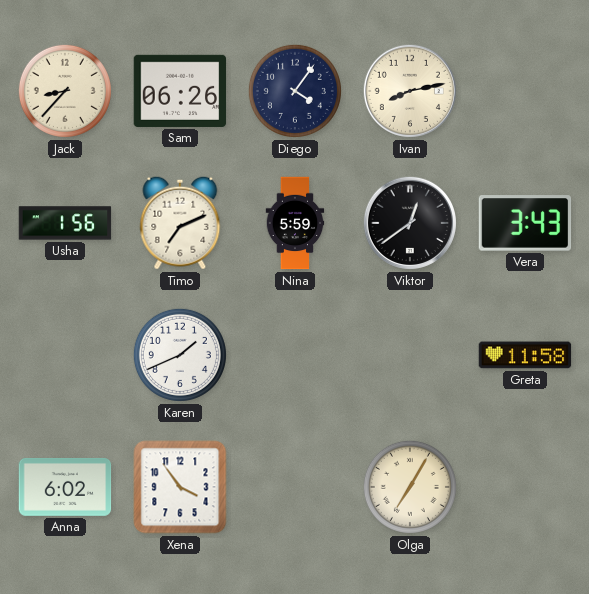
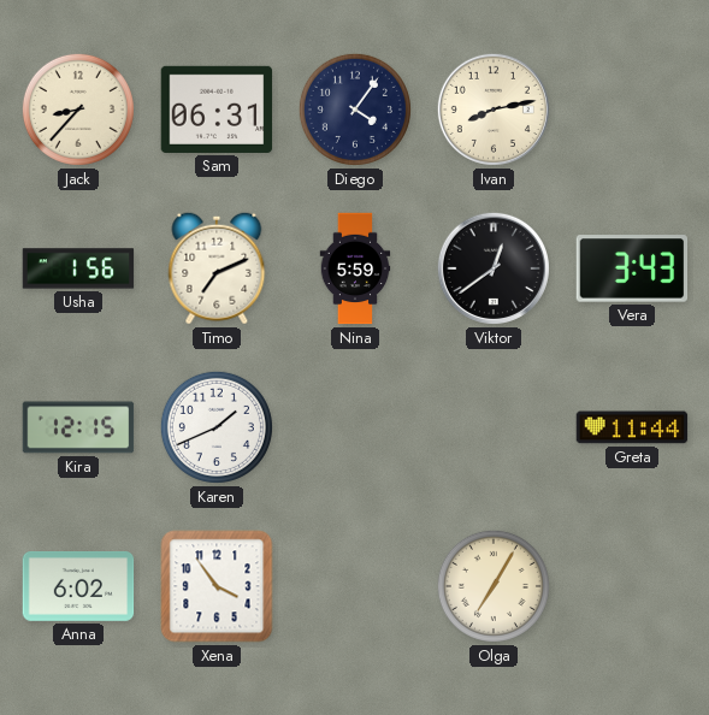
Sam: 06:26 -> 06:31
Kira: none -> 12:15
Greta: 11:58 -> 11:44
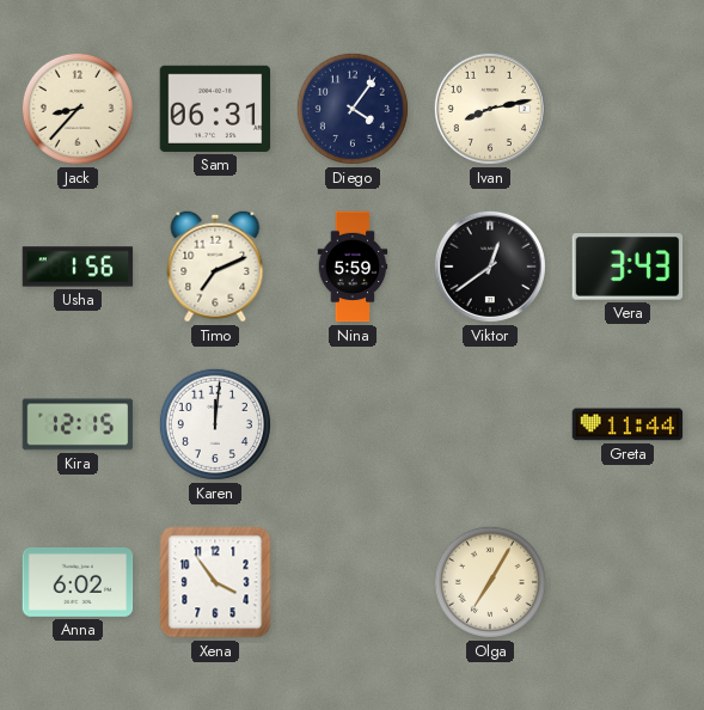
Karen: 1:41 -> 12:01
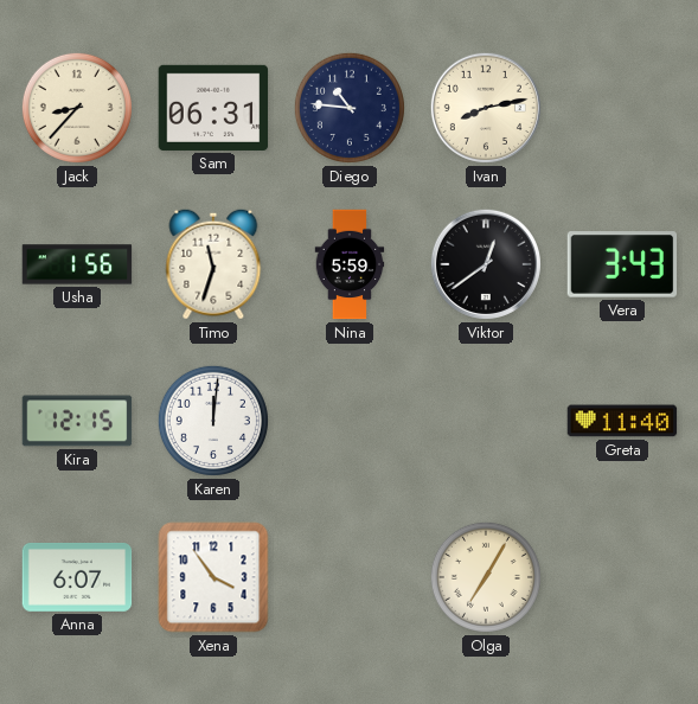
Diego: 4:06 -> 10:46
Timo: 7:11 -> 11:33
Greta: 11:44 -> 11:40
Anna: 6:02 -> 6:07
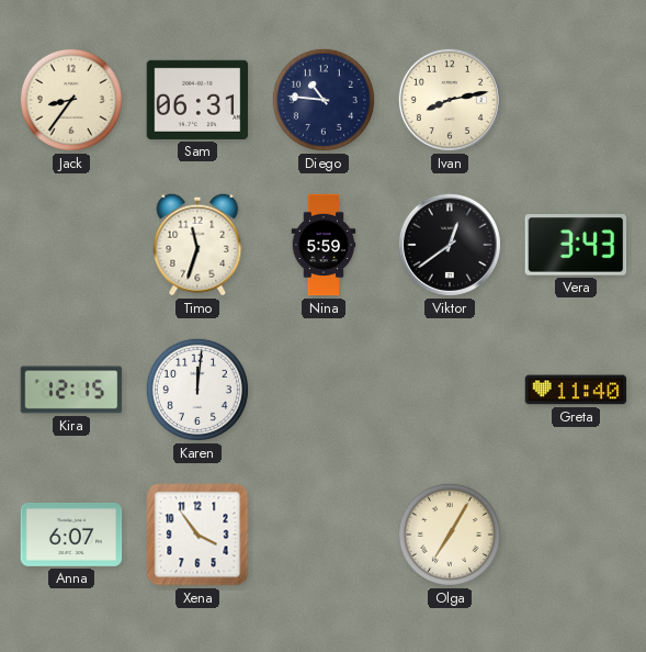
Jack: 8:37 -> 8:36
Usha: 1:56 -> none
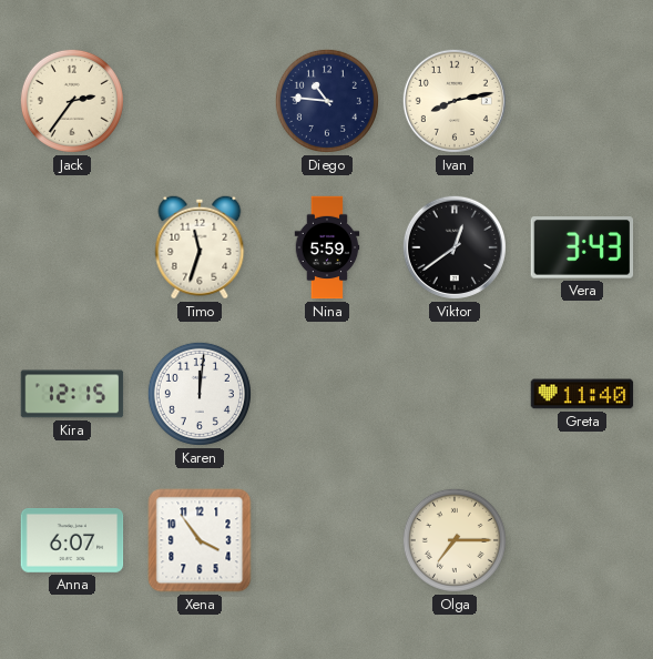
Jack: 8:36 -> 2:36
Sam: 06:31 -> none
Olga: 7:05 -> 7:15
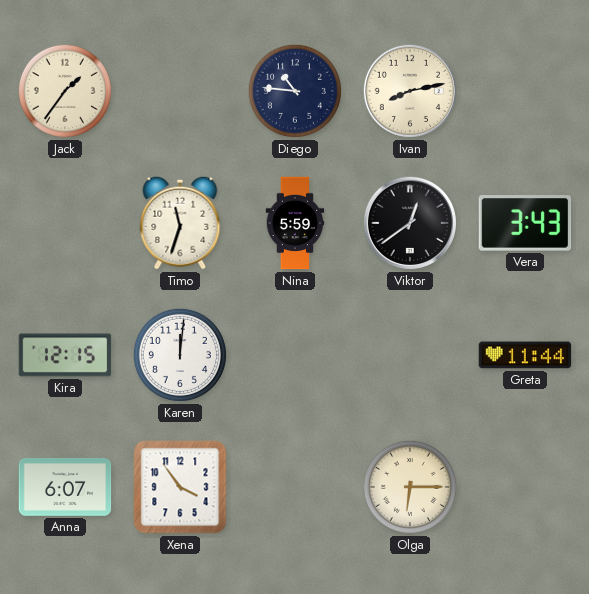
Jack: 2:36 -> 1:36
Greta: 11:40 -> 11:44
Olga: 7:15 -> 6:15
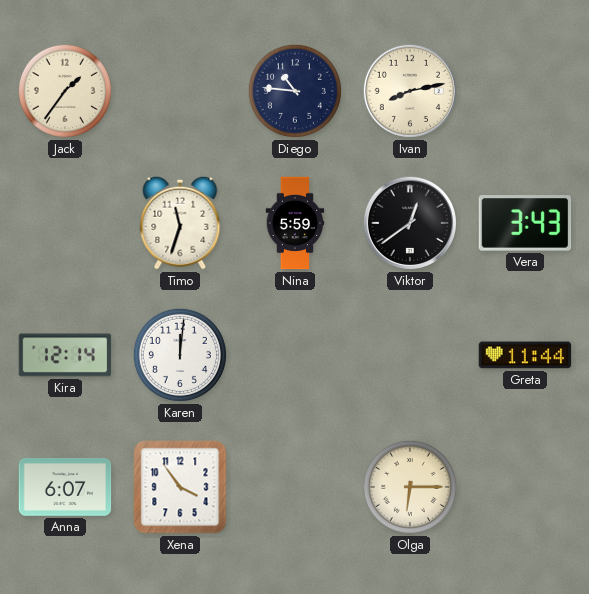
Kira: 12:15 -> 12:14
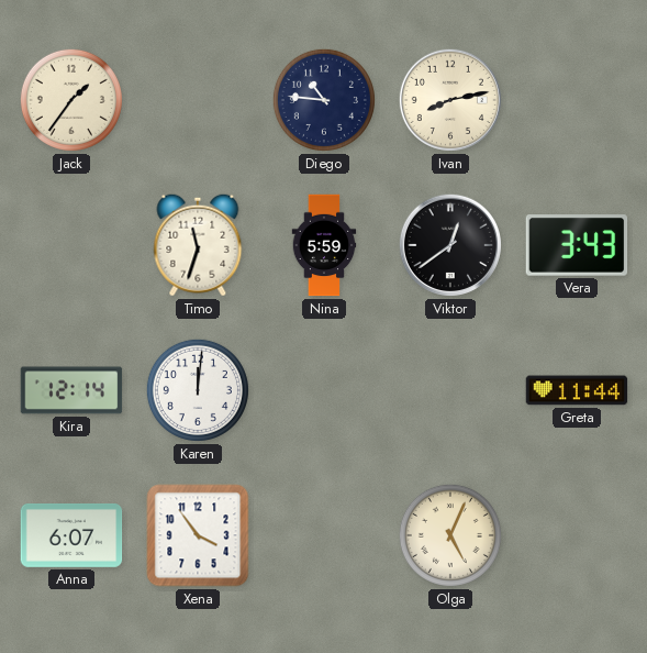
Olga: 6:15 -> 5:04
